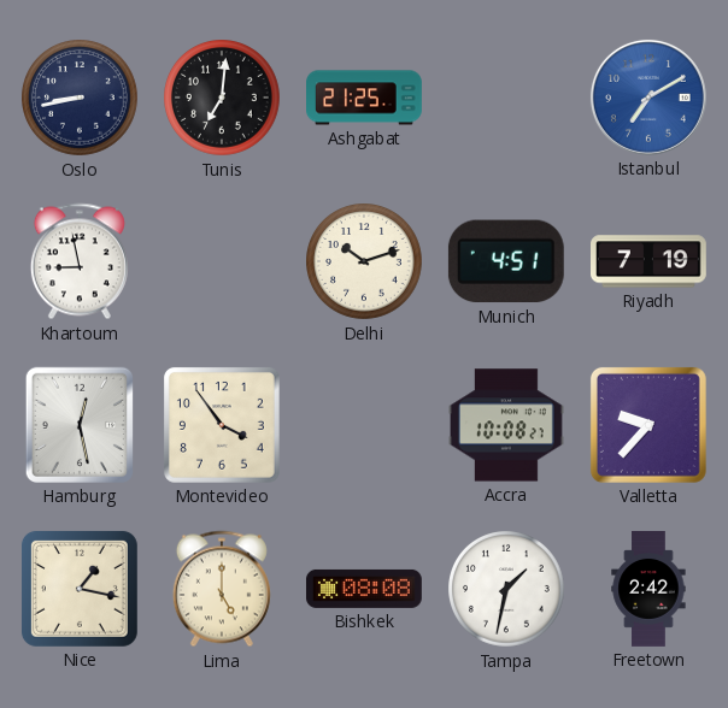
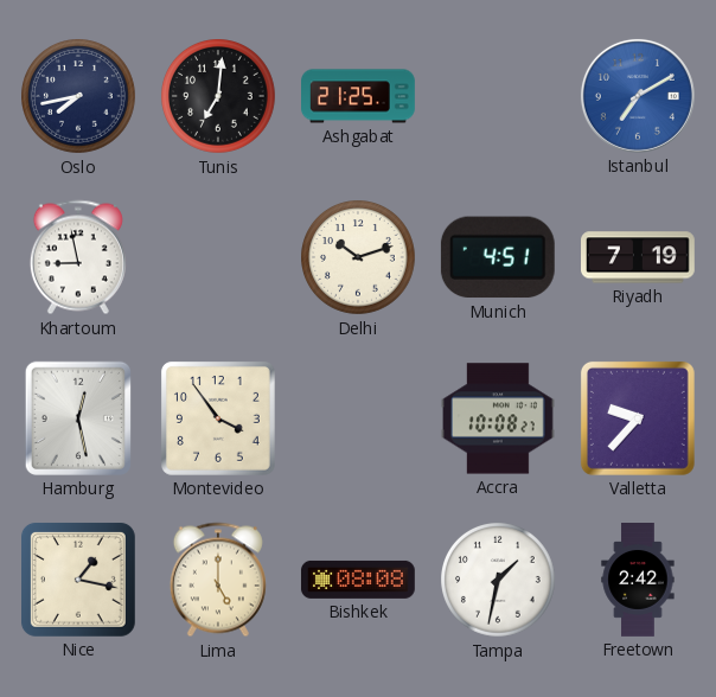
Oslo: 8:43 -> 7:43
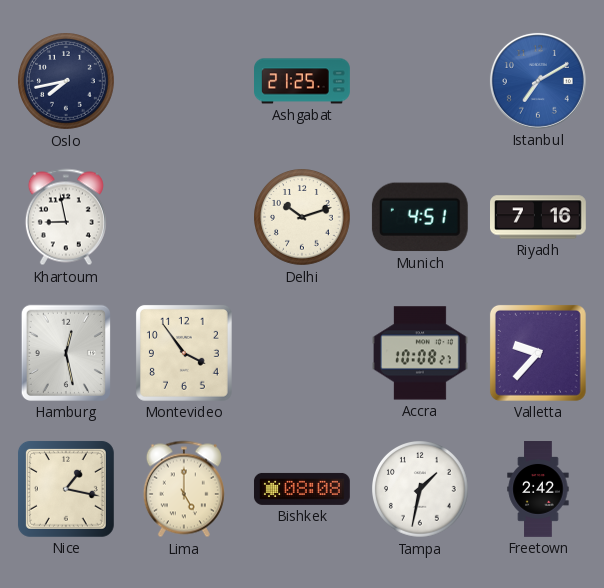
Tunis: 7:01 -> none
Riyadh: 7:19 -> 7:16
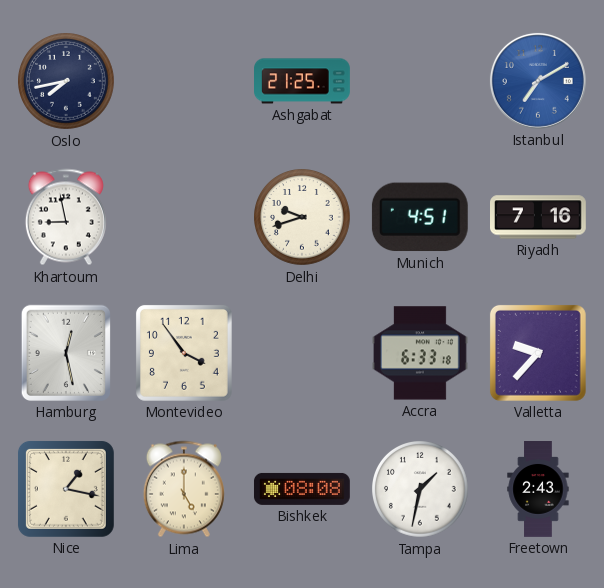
Delhi: 10:12 -> 9:42
Accra: 10:08 -> 6:33
Freetown: 2:42 -> 2:43
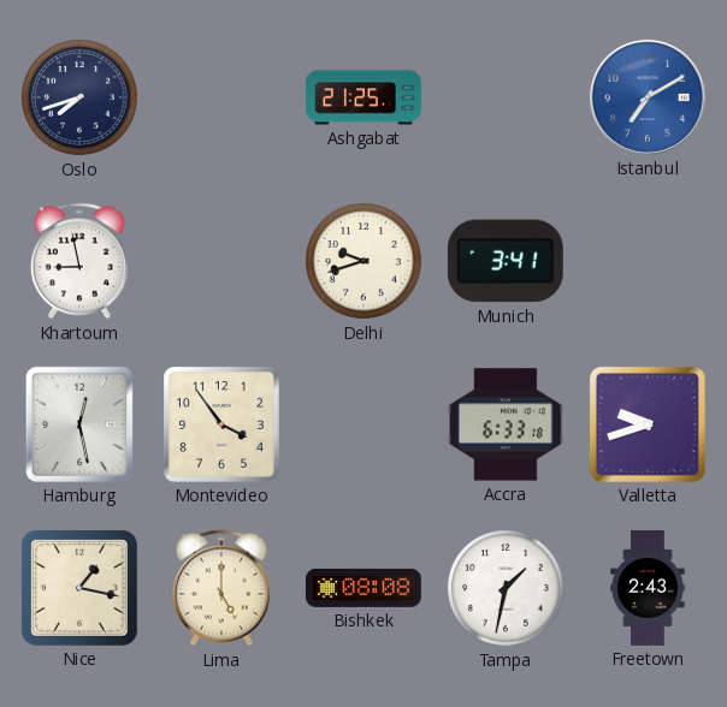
Oslo: 7:43 -> 7:42
Munich: 4:51 -> 3:41
Riyadh: 7:16 -> none
Valletta: 9:37 -> 9:42
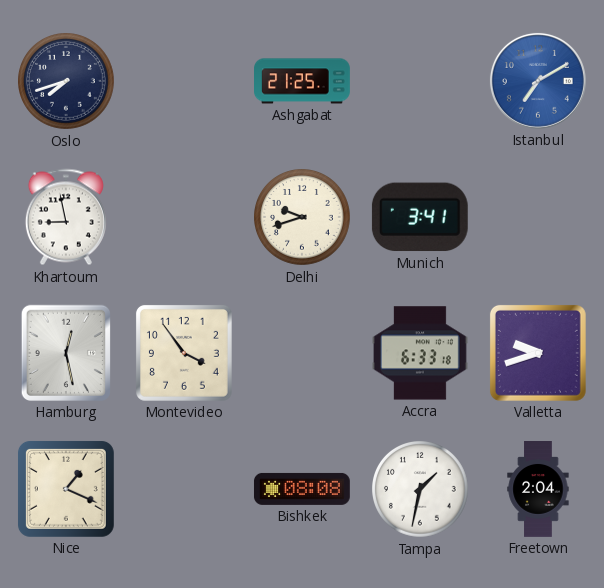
Nice: 1:17 -> 1:19
Lima: 5:00 -> none
Freetown: 2:43 -> 2:04
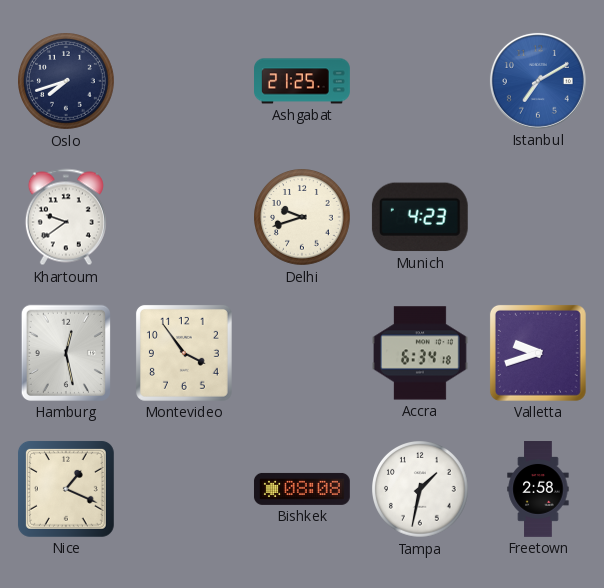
Khartoum: 8:58 -> 9:39
Munich: 3:41 -> 4:23
Accra: 6:33 -> 6:34
Freetown: 2:04 -> 2:58
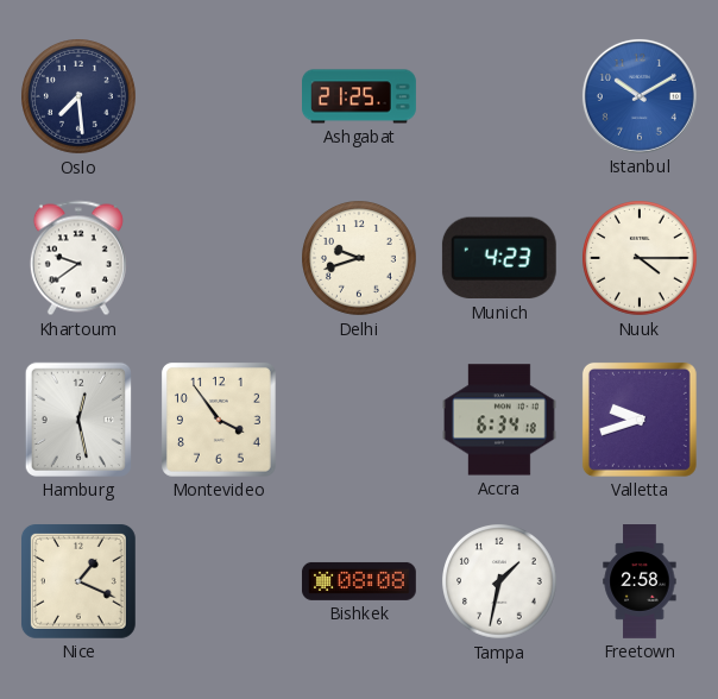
Oslo: 7:42 -> 7:29
Istanbul: 7:10 -> 10:10
Nuuk: none -> 4:15
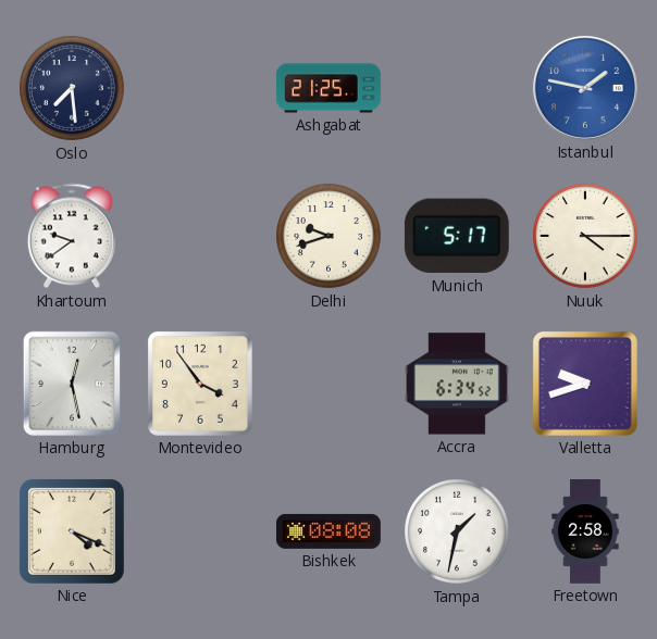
Istanbul: 10:10 -> 1:47
Munich: 4:23 -> 5:17
Accra: 6:34:18 -> 6:34:52
Nice: 1:19 -> 4:19
